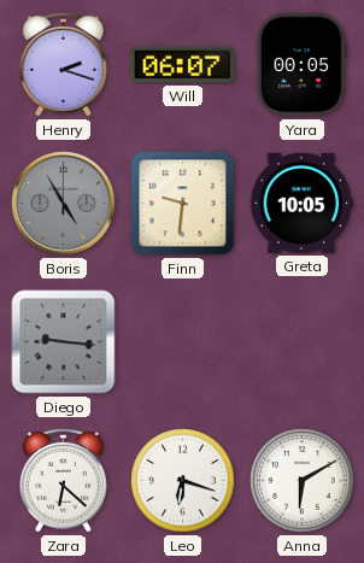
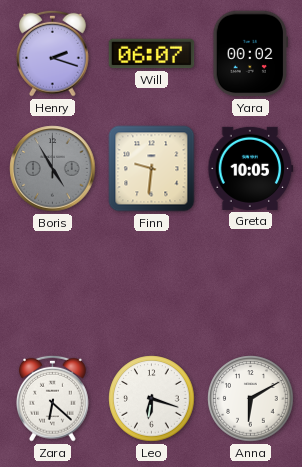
Yara: 00:05 -> 00:02
Diego: 9:16 -> none
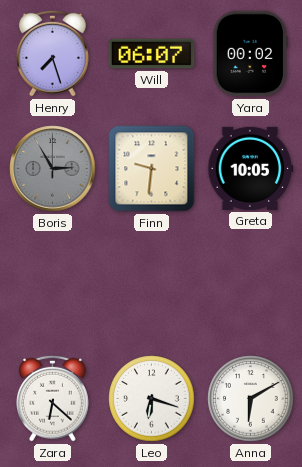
Henry: 2:18 -> 7:27
Boris: 4:55 -> 2:55
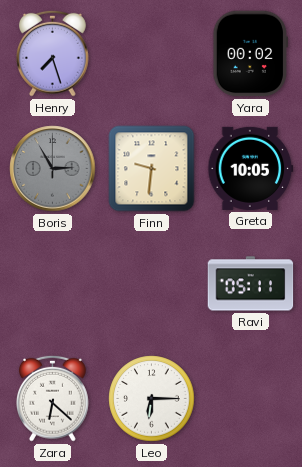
Will: 06:07 -> none
Ravi: none -> 05:11
Leo: 6:18 -> 6:15
Anna: 6:10 -> none
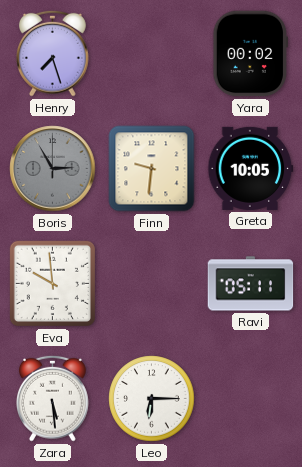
Eva: none -> 9:59
Zara: 6:22 -> 5:29
